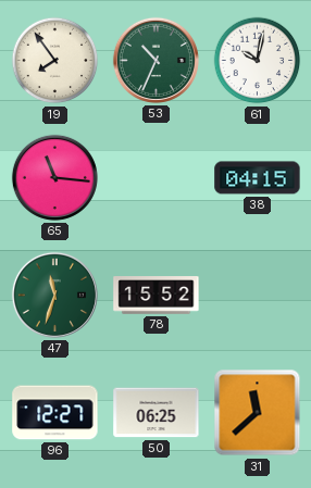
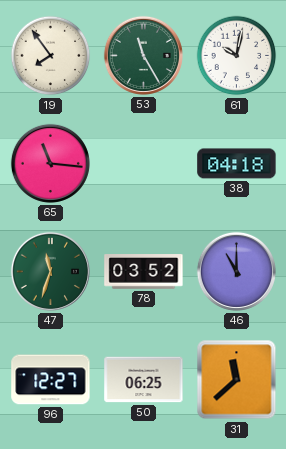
53: 10:34 -> 11:25
38: 04:15 -> 04:18
78: 15:52 -> 03:52
46: none -> 11:00
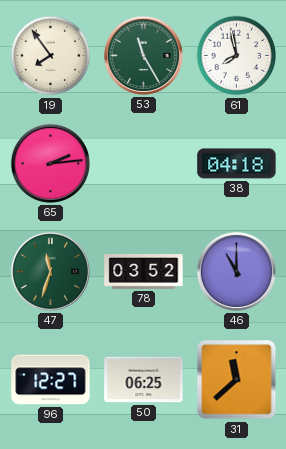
61: 10:02 -> 7:58
65: 11:16 -> 2:14
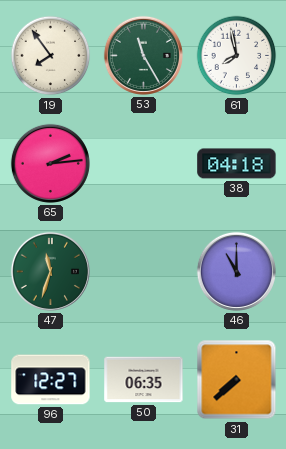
78: 03:52 -> none
50: 06:25 -> 06:35
31: 11:38 -> 7:38
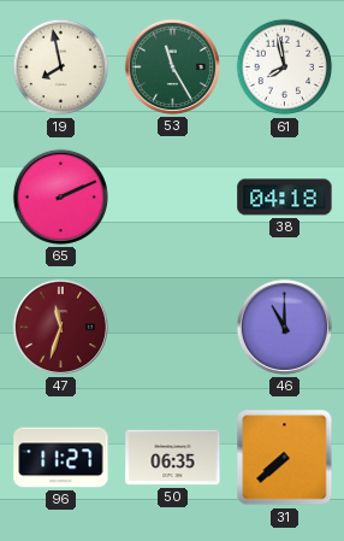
19: 7:54 -> 7:58
65: 2:14 -> 2:11
47 dial: green -> burgundy
96: 12:27 -> 11:27
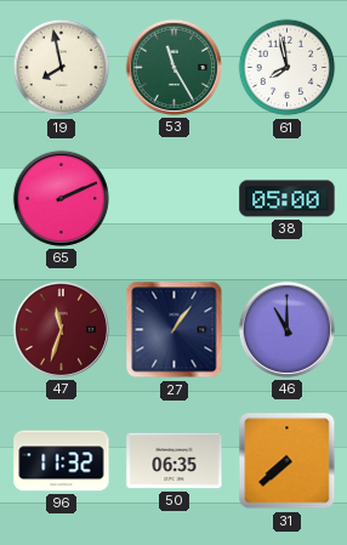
38: 04:18 -> 05:00
27: none -> 1:06
96: 11:27 -> 11:32
